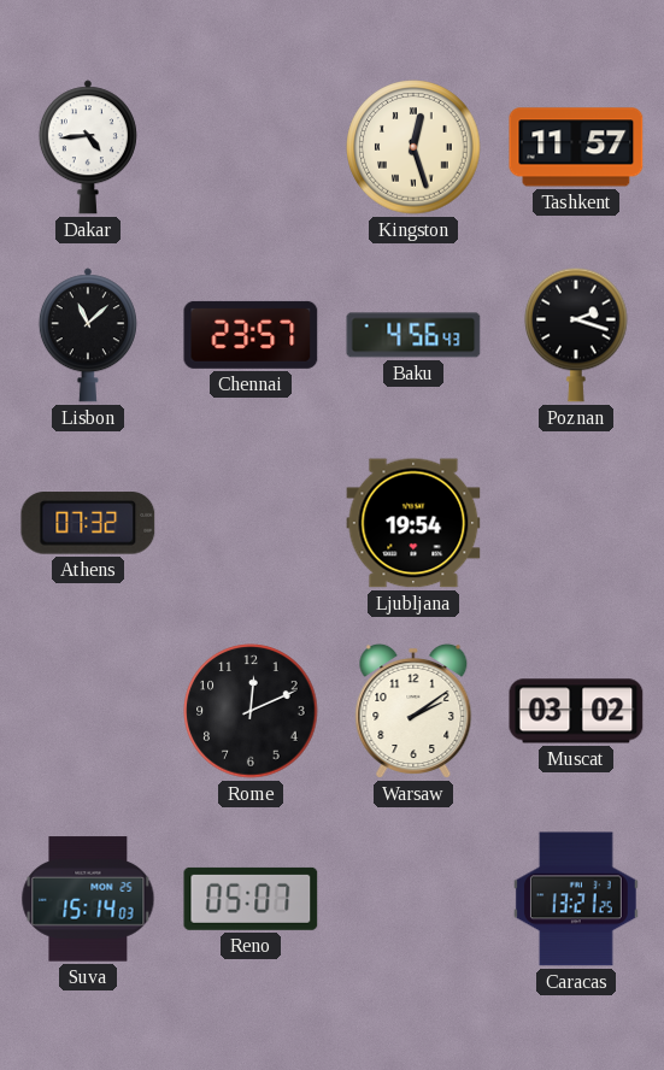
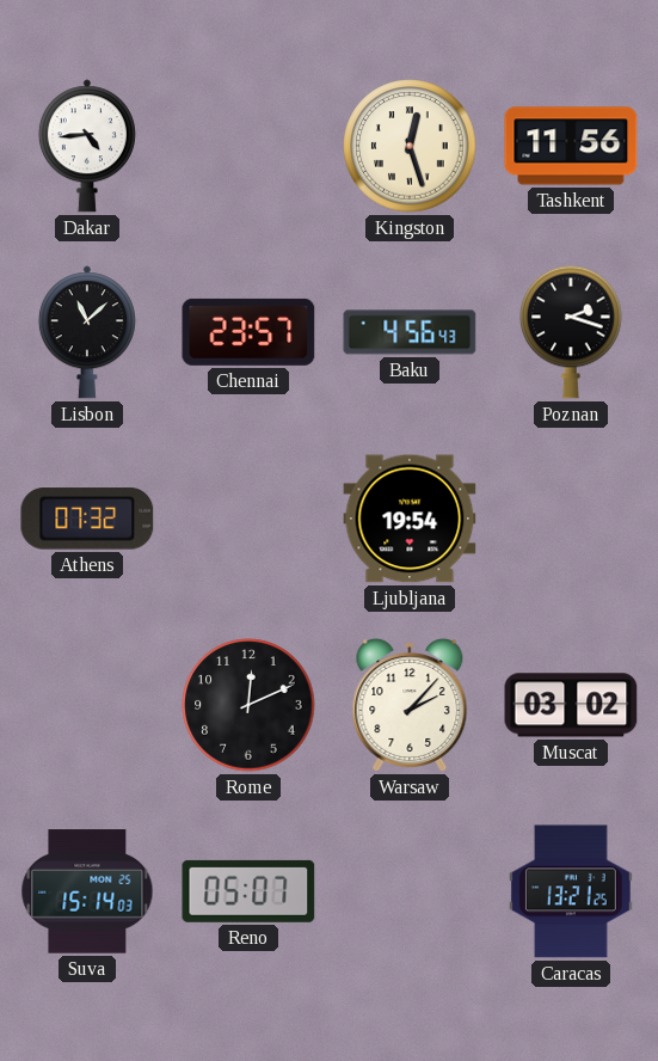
Tashkent: 11:57 -> 11:56
Warsaw: 2:09 -> 2:07
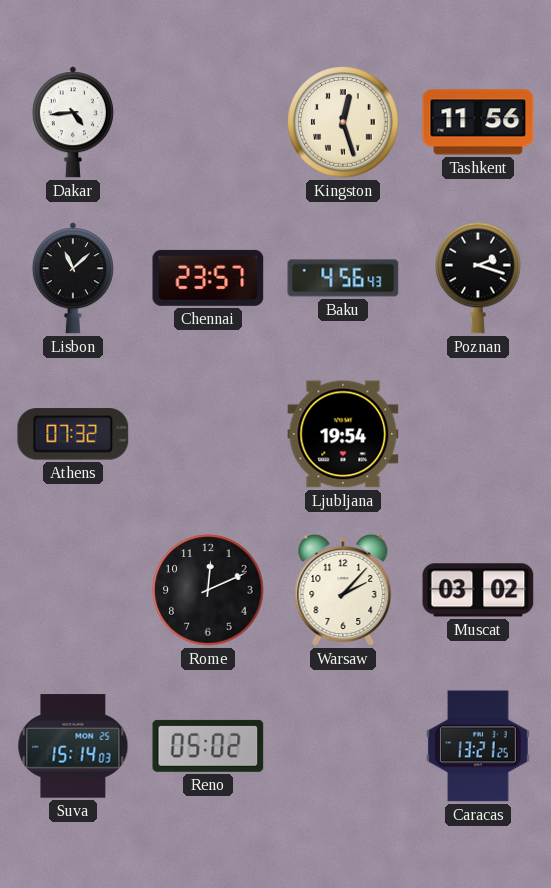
Reno: 05:07 -> 05:02
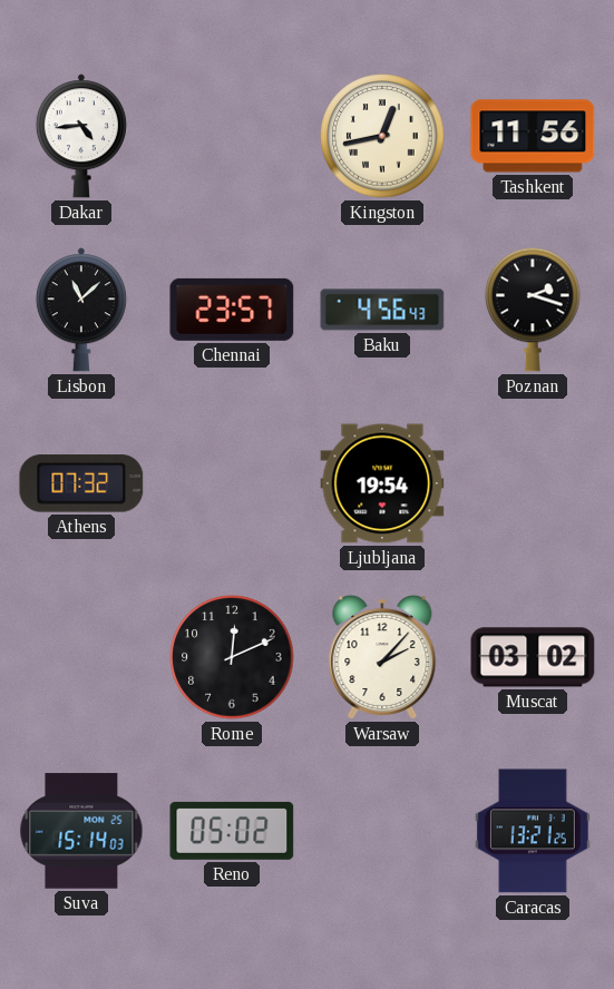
Kingston: 12:27 -> 12:43
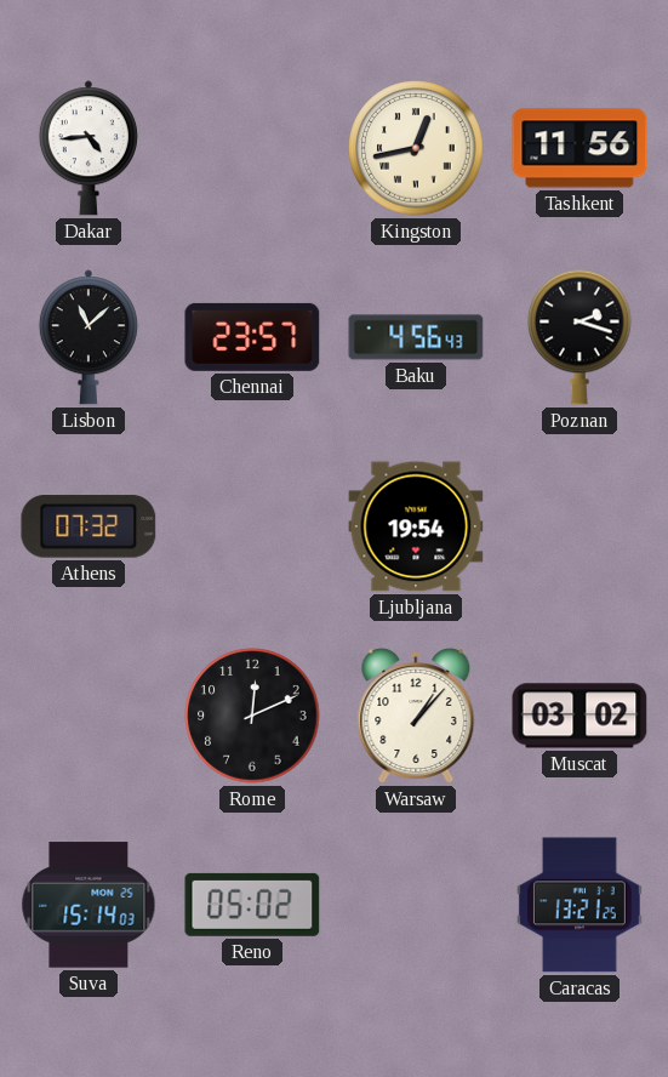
Warsaw: 2:07 -> 1:07
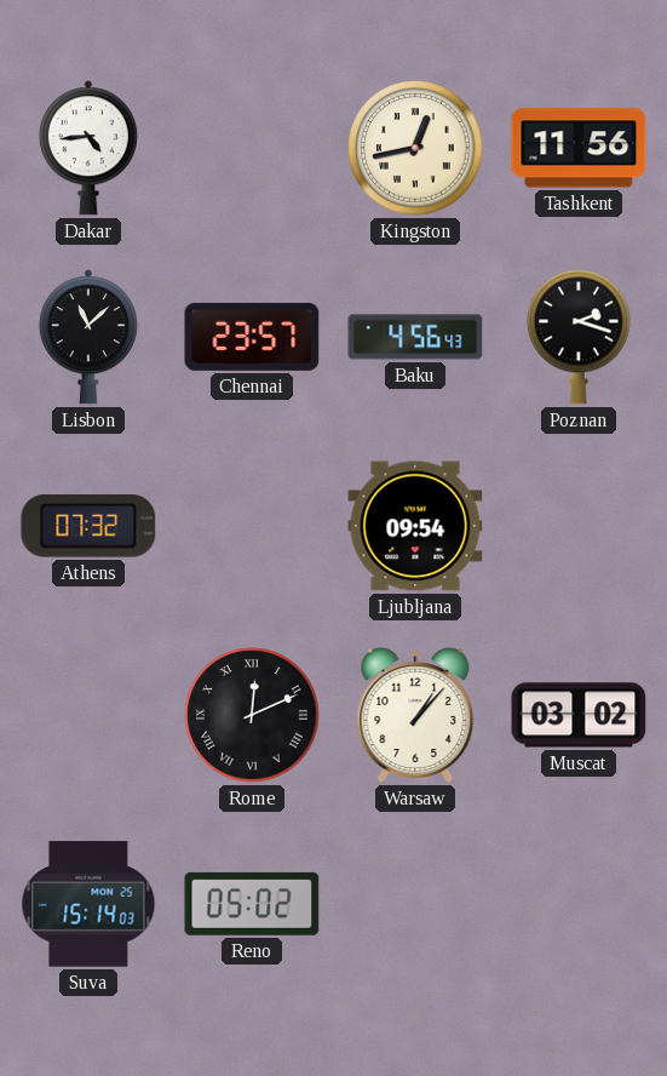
Ljubljana: 19:54 -> 09:54
Rome numerals: Arabic -> Roman
Caracas: 13:21 -> none
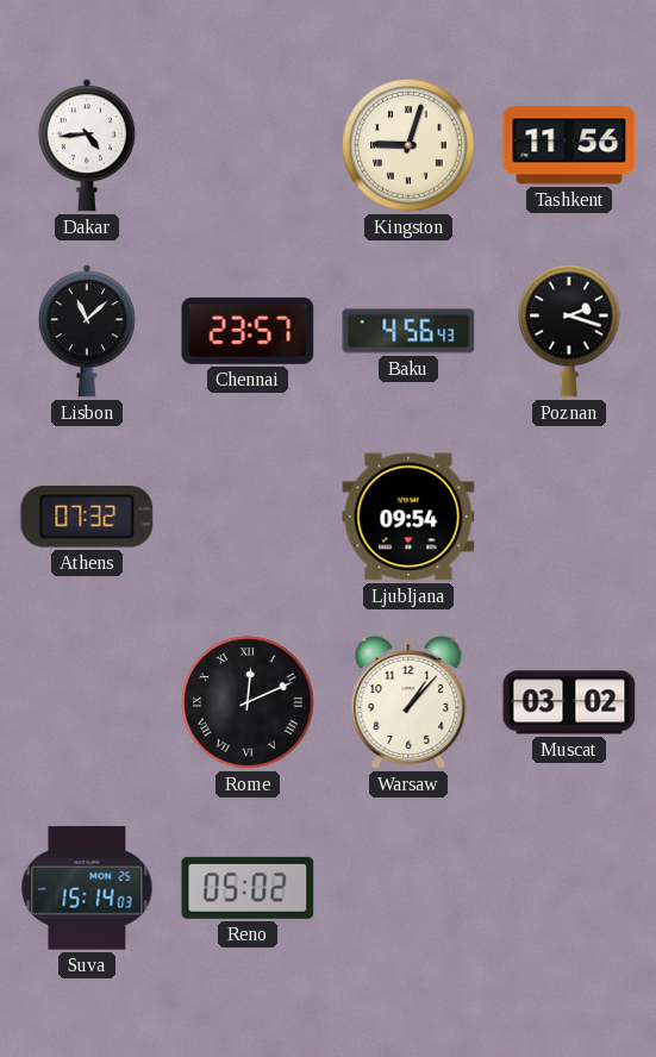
Kingston: 12:43 -> 9:03
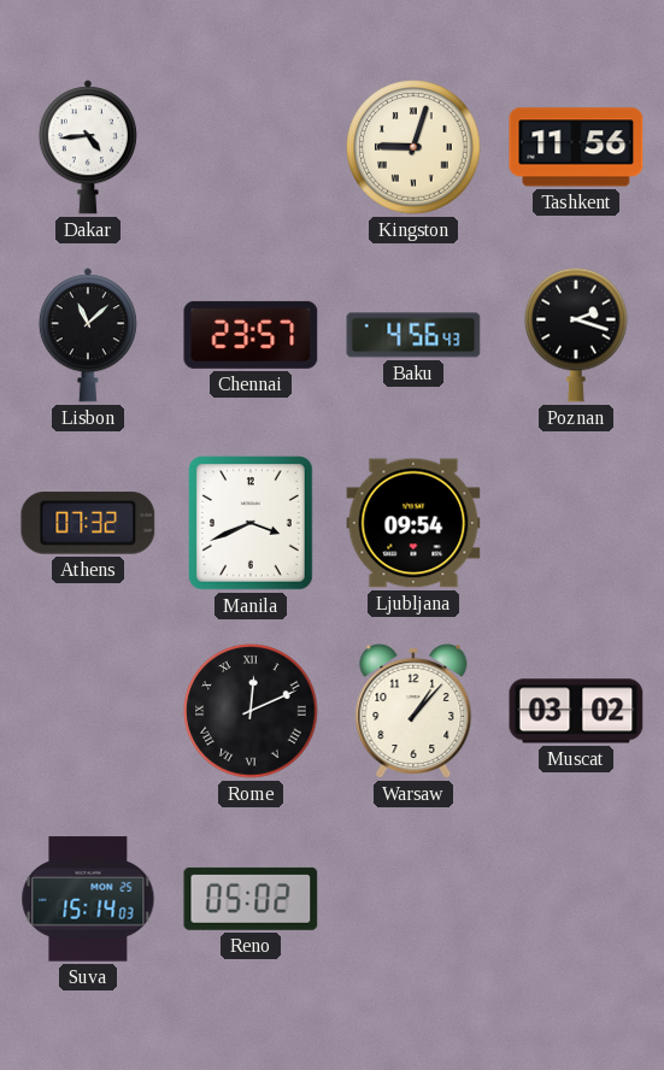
Manila: none -> 3:41
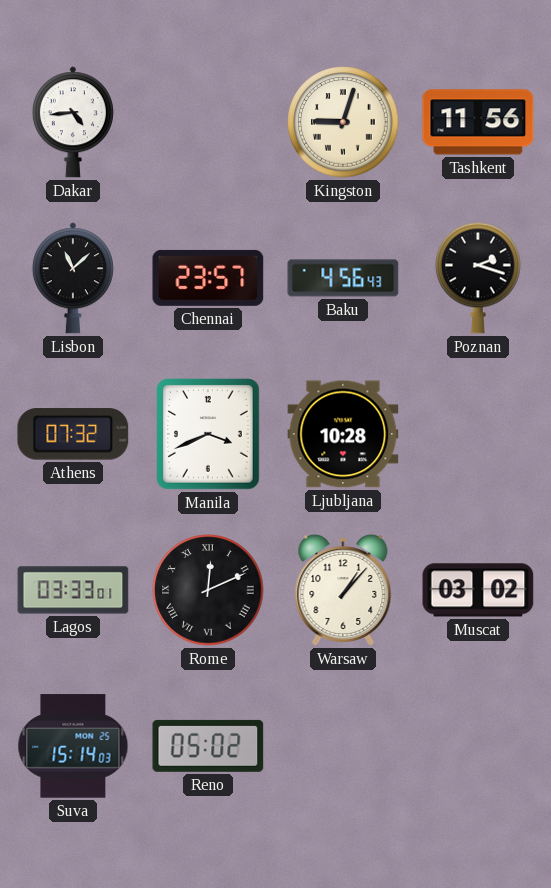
Ljubljana: 09:54 -> 10:28
Lagos: none -> 03:33
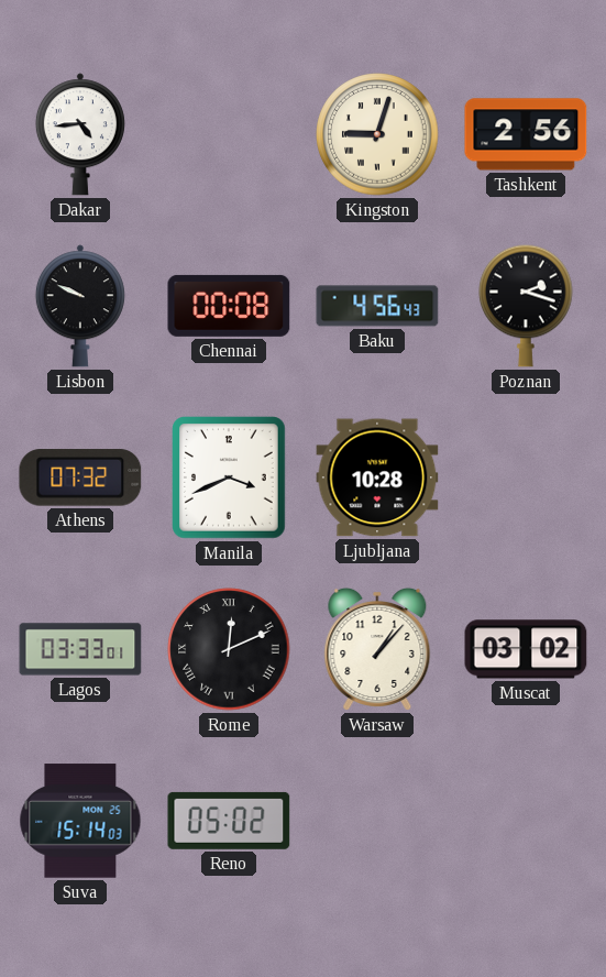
Tashkent: 11:56 -> 2:56
Lisbon: 11:08 -> 9:49
Chennai: 23:57 -> 00:08
